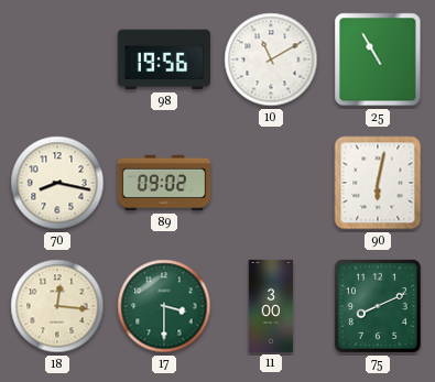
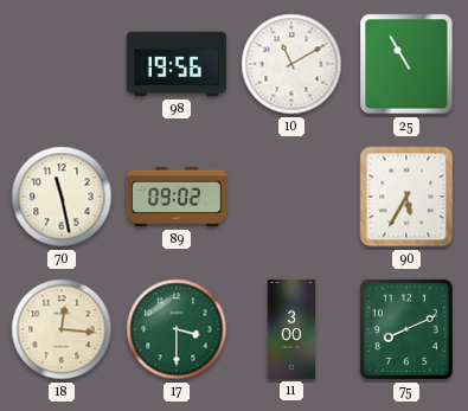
70: 8:17 -> 11:28
90: 6:02 -> 5:35
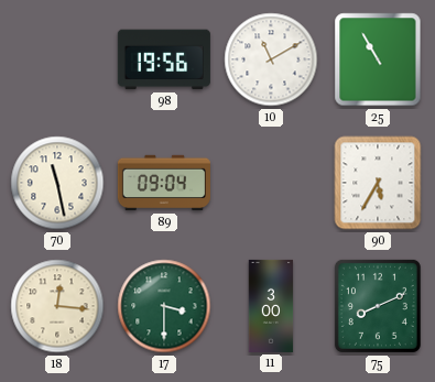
89: 09:02 -> 09:04
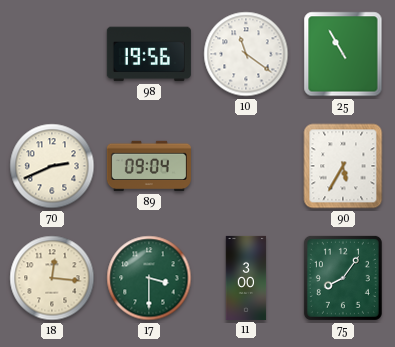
10: 11:10 -> 11:21
70: 11:28 -> 2:41
75: 8:11 -> 8:06
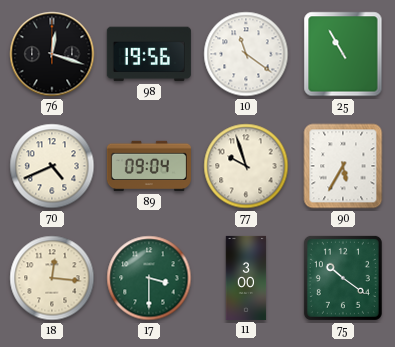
76: none -> 12:18
70: 2:41 -> 4:41
77: none -> 9:57
75: 8:06 -> 10:21
